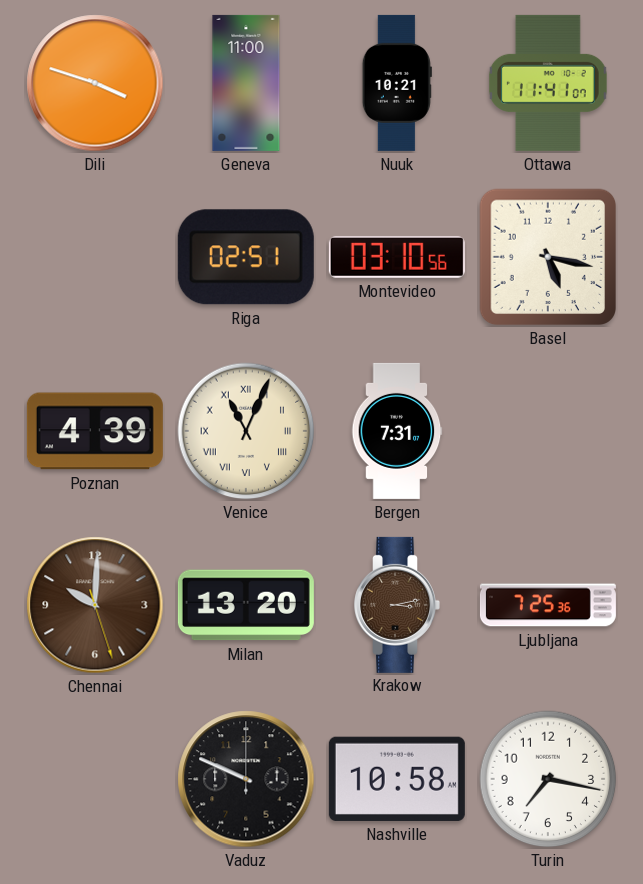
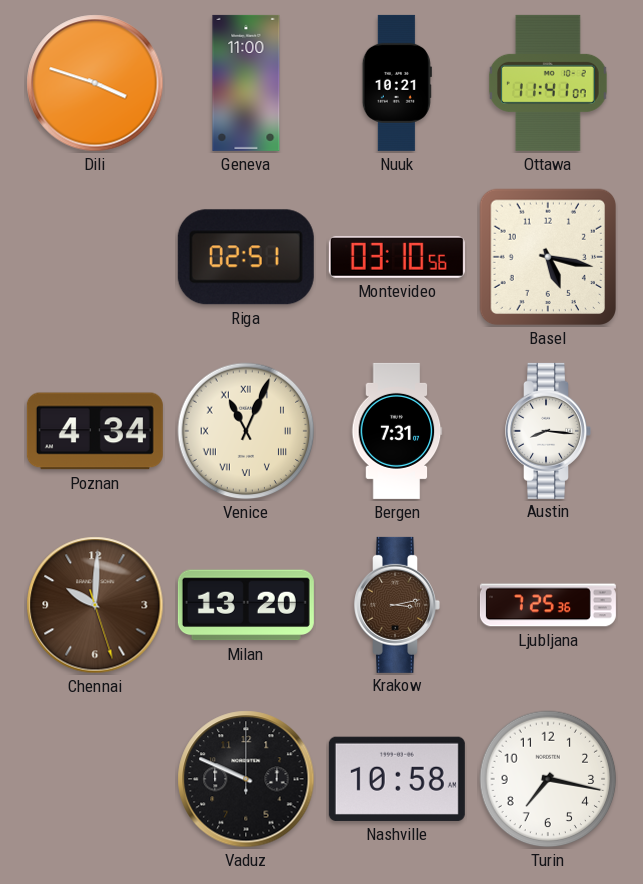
Poznan: 4:39 -> 4:34
Austin: none -> 8:16
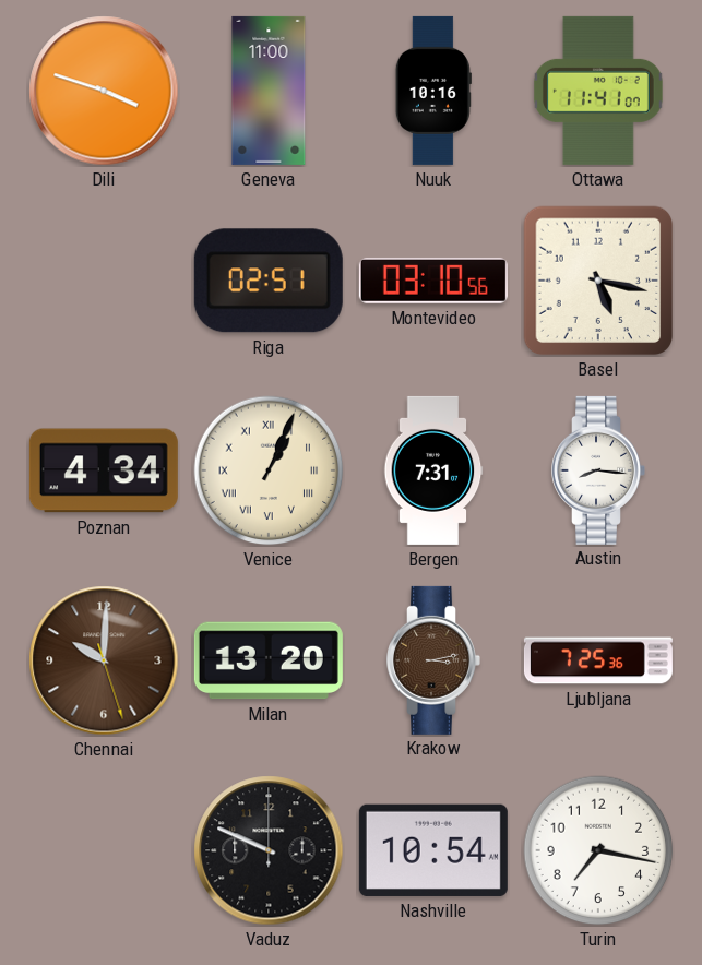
Nuuk: 10:21 -> 10:16
Venice: 11:04 -> 1:04
Nashville: 10:58 -> 10:54
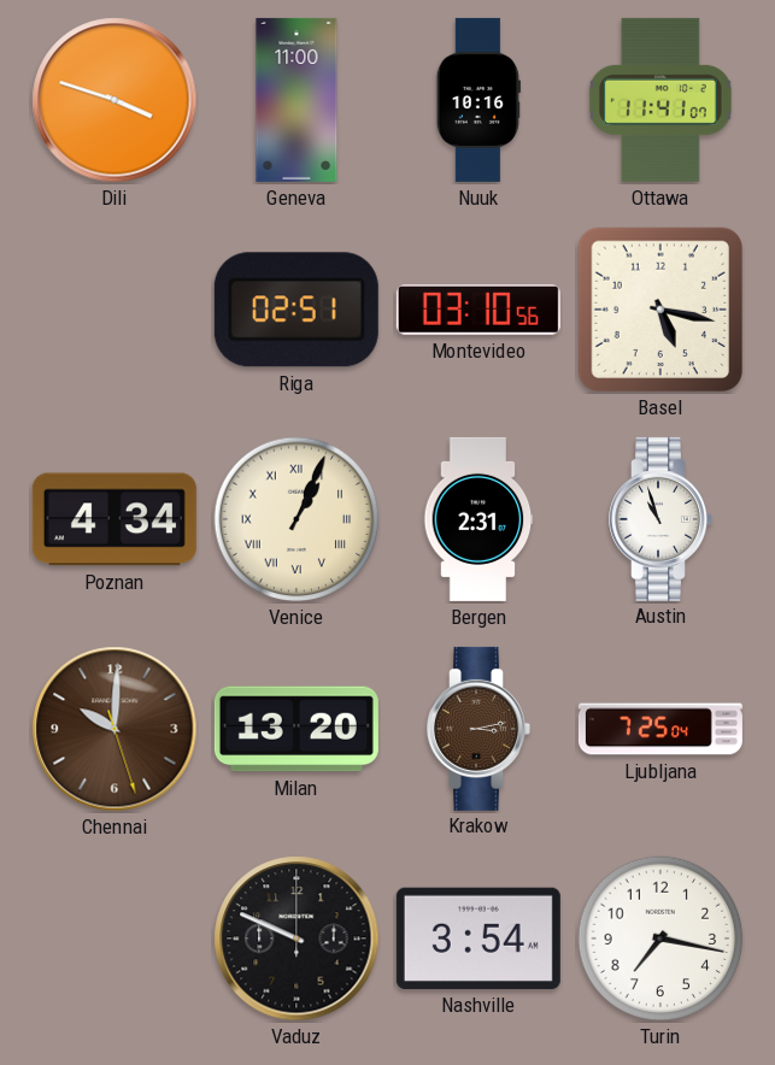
Bergen: 7:31 -> 2:31
Austin: 8:16 -> 10:57
Ljubljana: 7:25:36 -> 7:25:04
Nashville: 10:54 -> 3:54
